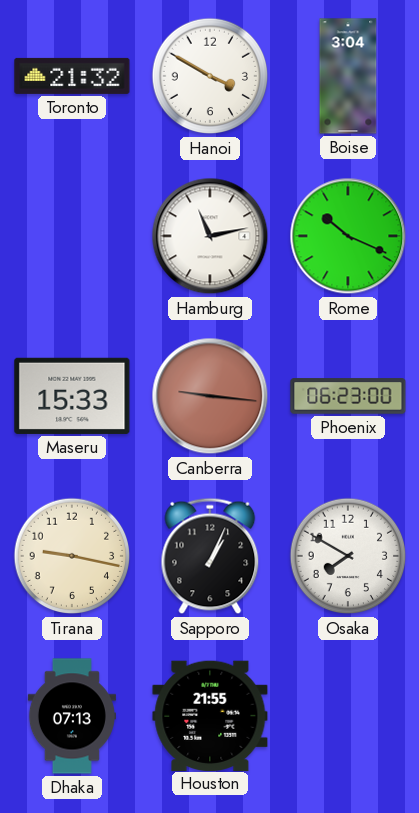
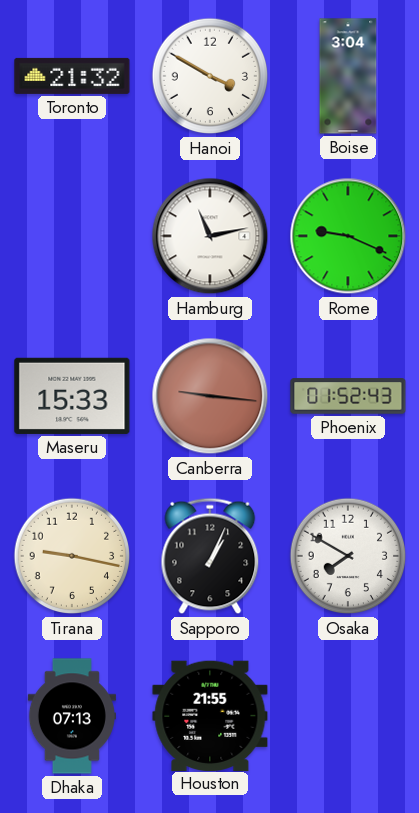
Rome: 10:19 -> 9:19
Phoenix: 06:23 -> 01:52
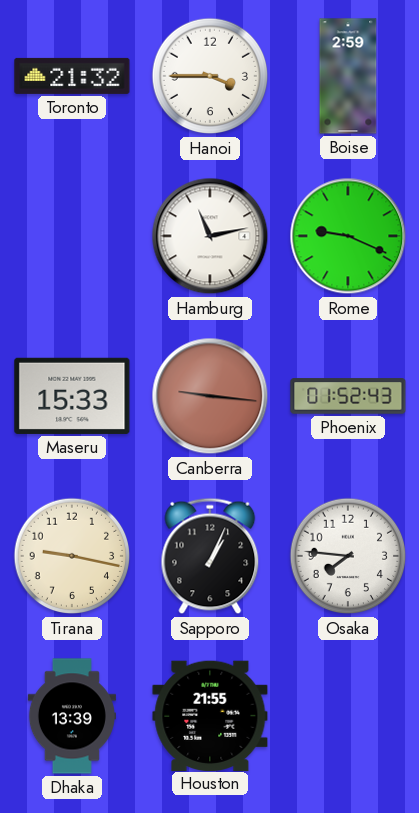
Hanoi: 3:50 -> 3:45
Boise: 3:04 -> 2:59
Osaka: 7:50 -> 7:46
Dhaka: 07:13 -> 13:39
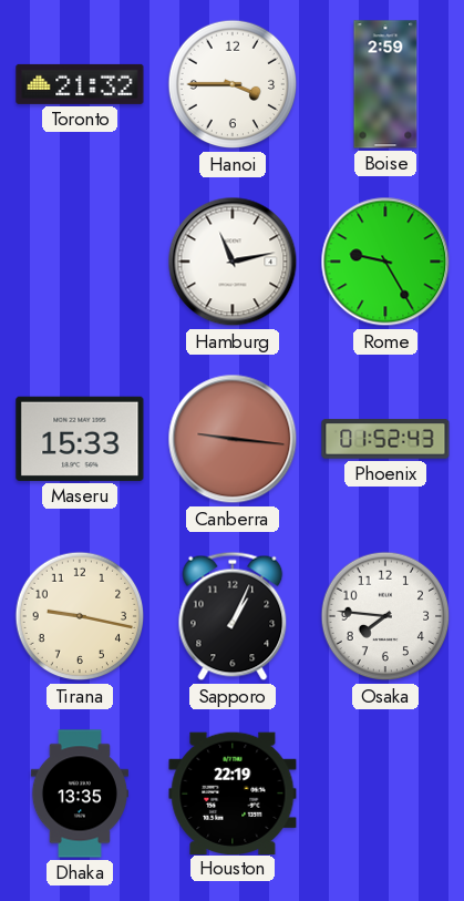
Rome: 9:19 -> 9:25
Dhaka: 13:39 -> 13:35
Houston: 21:55 -> 22:19
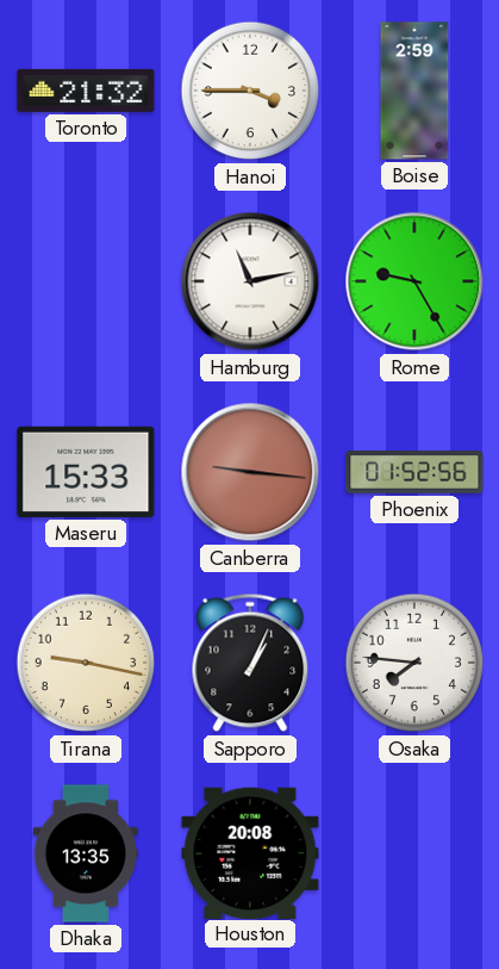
Phoenix: 01:52:43 -> 01:52:56
Houston: 22:19 -> 20:08
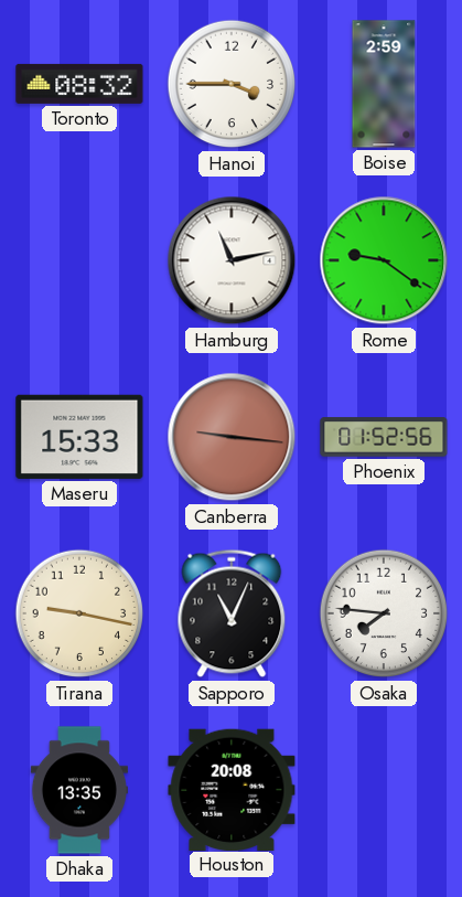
Toronto: 21:32 -> 08:32
Rome: 9:25 -> 9:21
Sapporo: 1:04 -> 11:04
